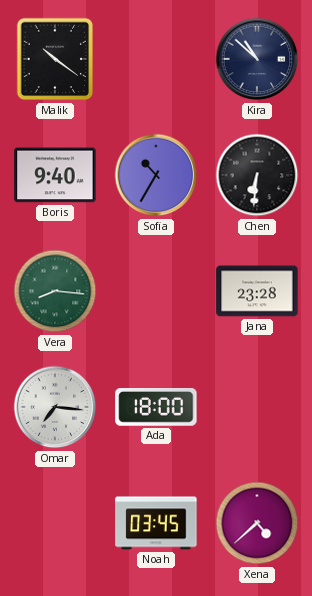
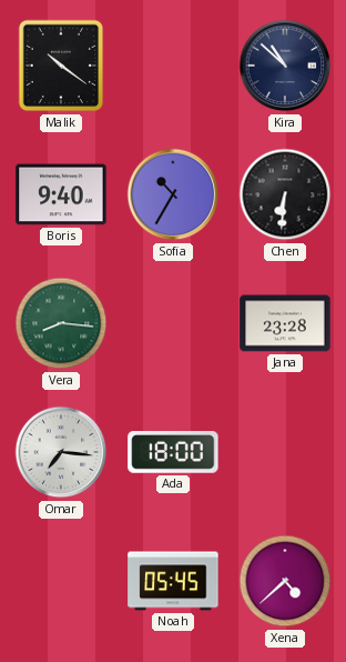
Noah: 03:45 -> 05:45
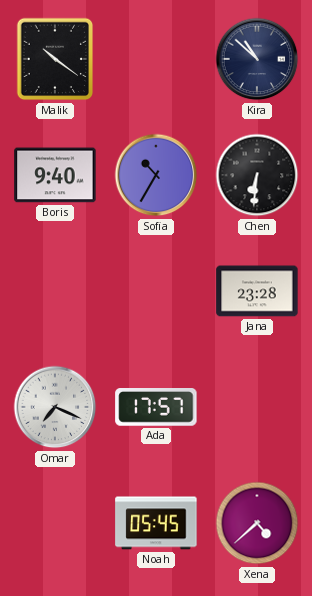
Vera: 8:16 -> none
Omar: 7:16 -> 7:19
Ada: 18:00 -> 17:57
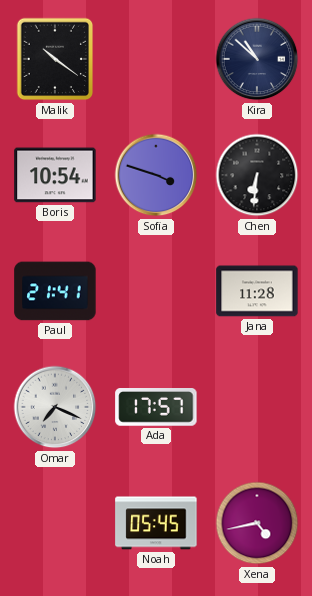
Boris: 9:40 -> 10:54
Sofia: 10:35 -> 3:48
Paul: none -> 21:41
Jana: 23:28 -> 11:28
Xena: 4:38 -> 4:43
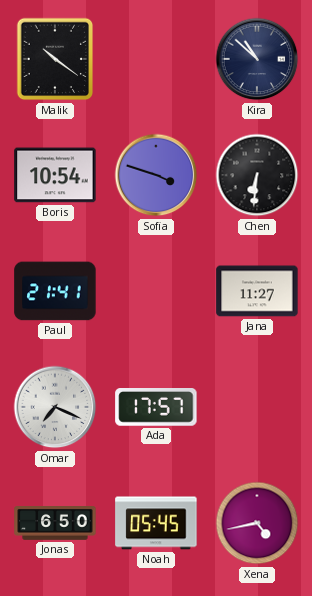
Jana: 11:28 -> 11:27
Jonas: none -> 6:50
